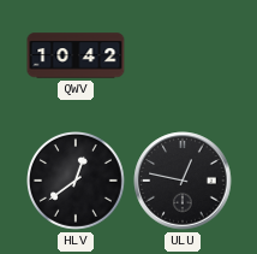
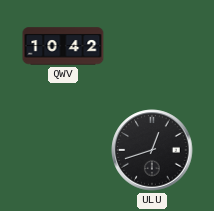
HLV: 12:39 -> none
ULU: 12:47 -> 12:42
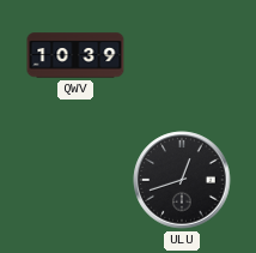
QWV: 10:42 -> 10:39
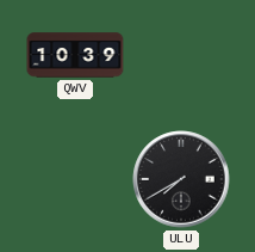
ULU: 12:42 -> 7:40
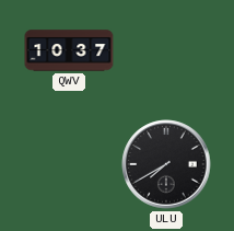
QWV: 10:39 -> 10:37
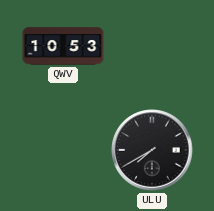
QWV: 10:37 -> 10:53
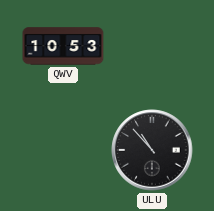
ULU: 7:40 -> 10:53
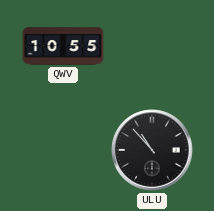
QWV: 10:53 -> 10:55
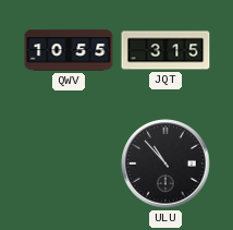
JQT: none -> 3:15
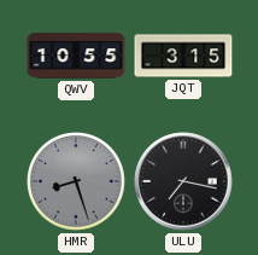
HMR: none -> 8:27
ULU: 10:53 -> 7:17
